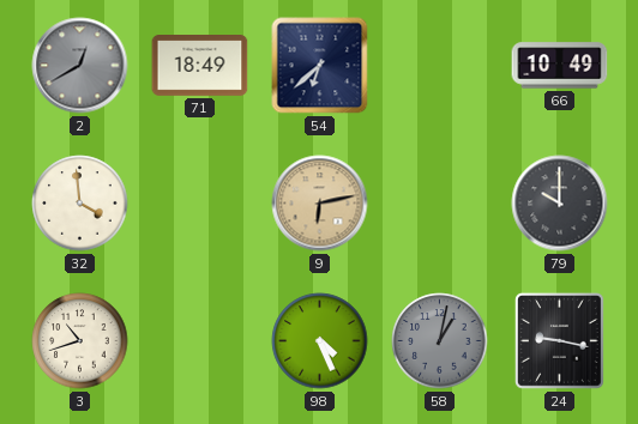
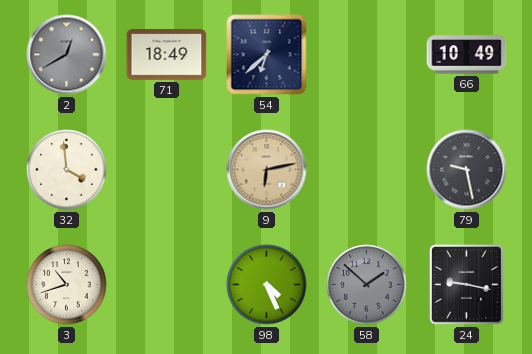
79: 10:00 -> 9:28
58: 1:02 -> 1:52
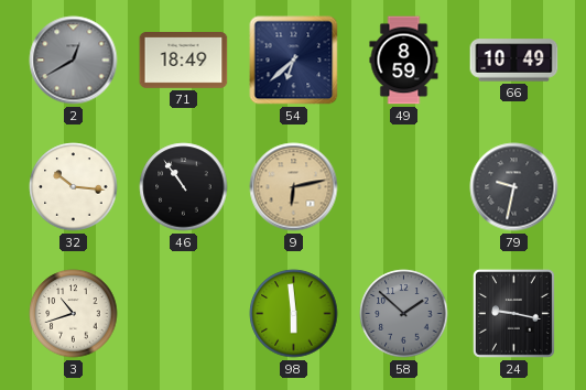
49: none -> 8:59
32: 3:59 -> 10:16
46: none -> 10:54
79: 9:28 -> 9:32
98: 4:26 -> 5:59
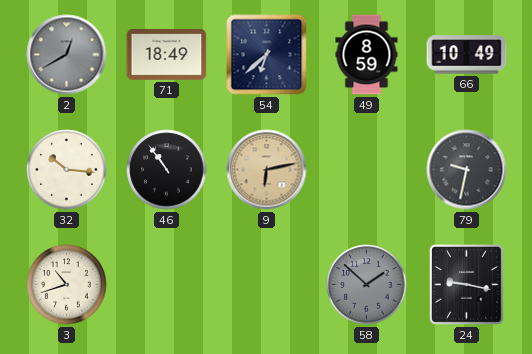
98: 5:59 -> none
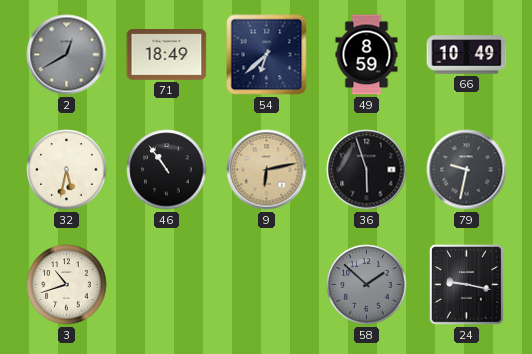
32: 10:16 -> 5:32
36: none -> 5:57
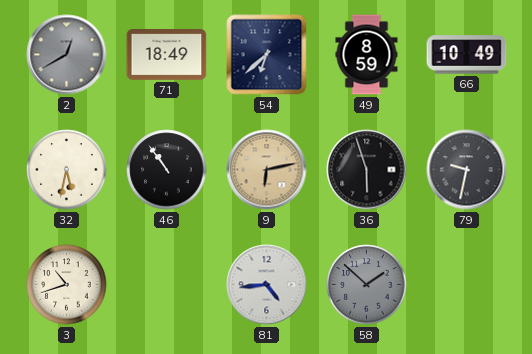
81: none -> 4:44
24: 9:17 -> none
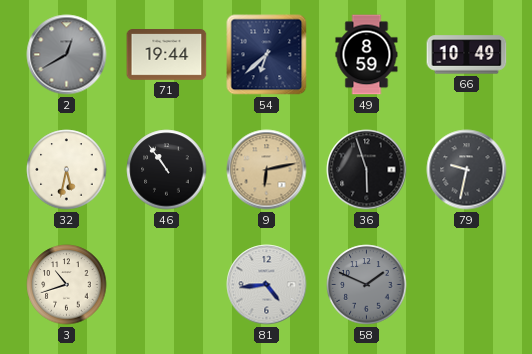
71: 18:49 -> 19:44
58: 1:52 -> 1:49
